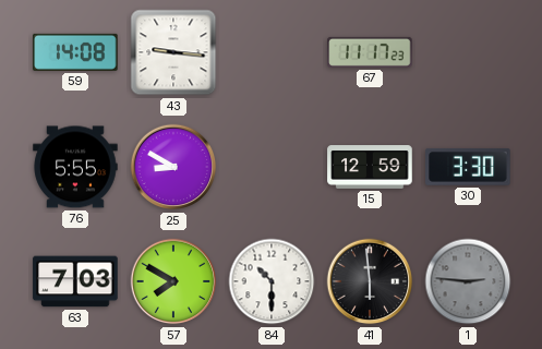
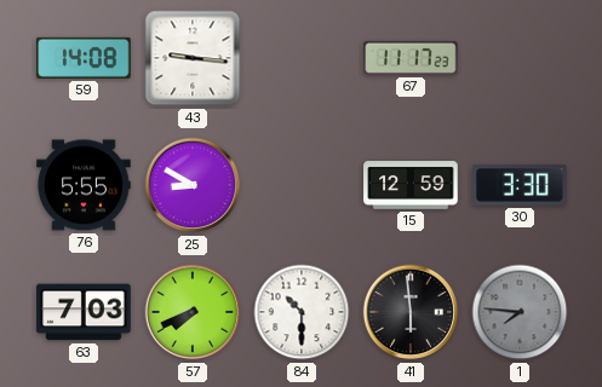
57: 7:50 -> 7:41
1: 2:46 -> 7:46
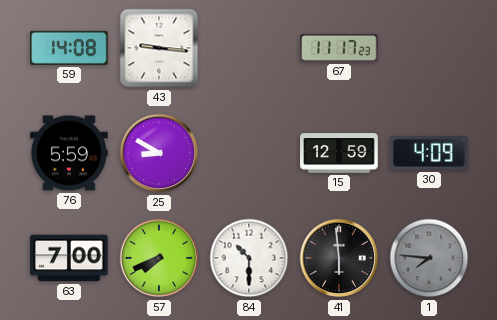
76: 5:55 -> 5:59
30: 3:30 -> 4:09
63: 7:03 -> 7:00
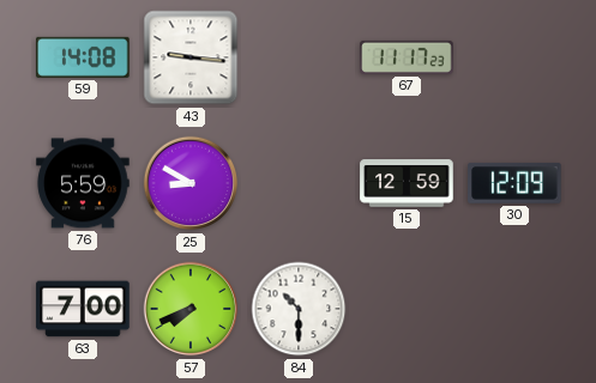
30: 4:09 -> 12:09
41: 5:59 -> none
1: 7:46 -> none
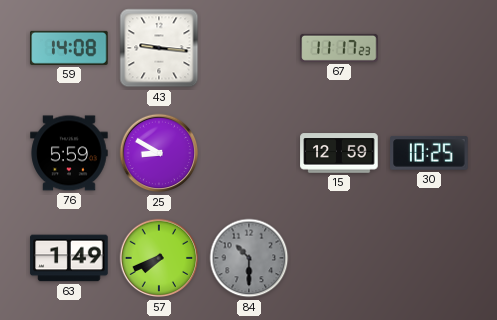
30: 12:09 -> 10:25
63: 7:00 -> 1:49
84 dial: white -> grey
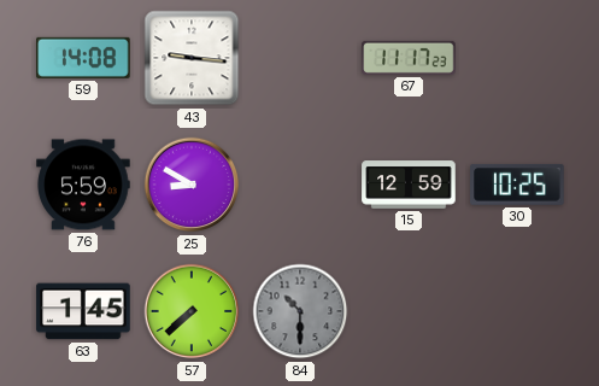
63: 1:49 -> 1:45
57: 7:41 -> 7:38
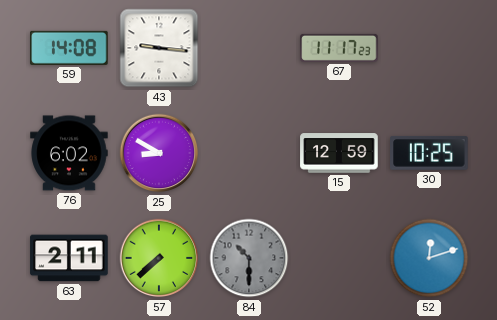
76: 5:59 -> 6:02
63: 1:45 -> 2:11
52: none -> 12:12
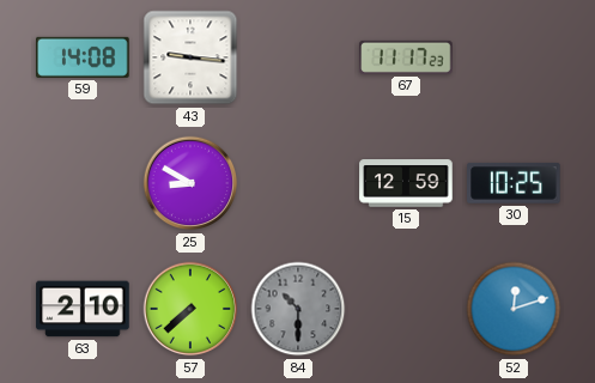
76: 6:02 -> none
63: 2:11 -> 2:10
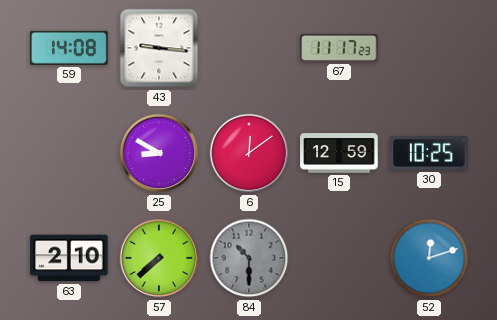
6: none -> 12:09
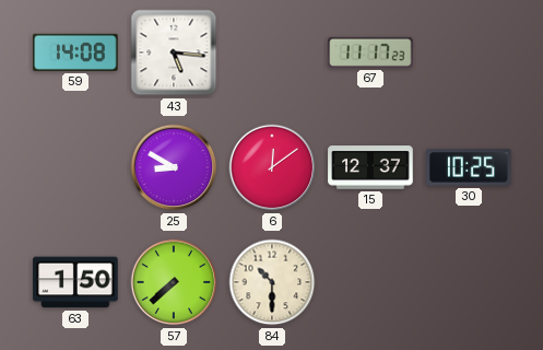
43: 9:16 -> 5:16
15: 12:59 -> 12:37
63: 2:10 -> 1:50
84 dial: grey -> cream
52: 12:12 -> none
